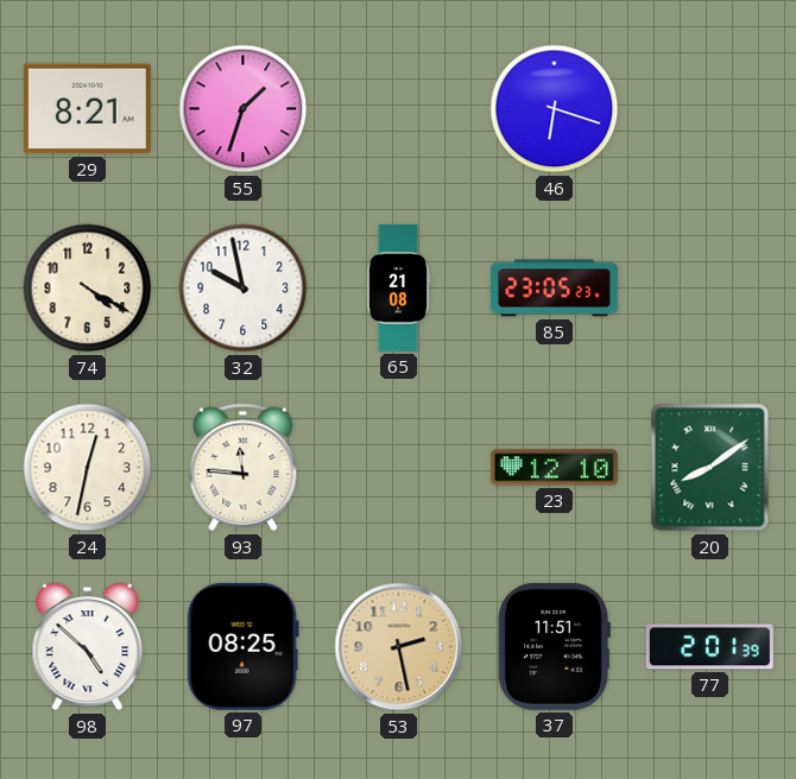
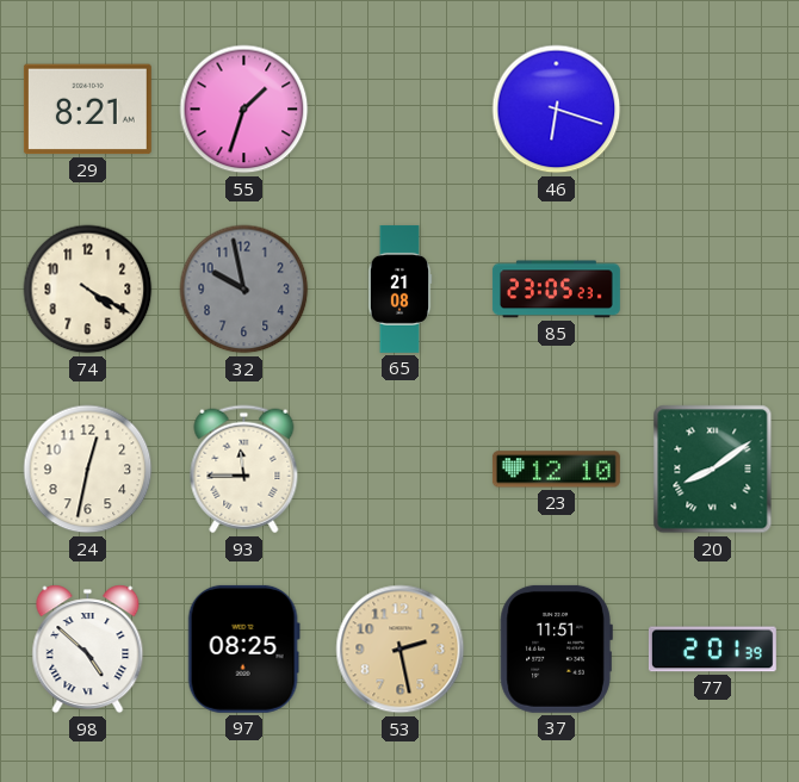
32 dial: white -> grey
93: 11:46 -> 11:45
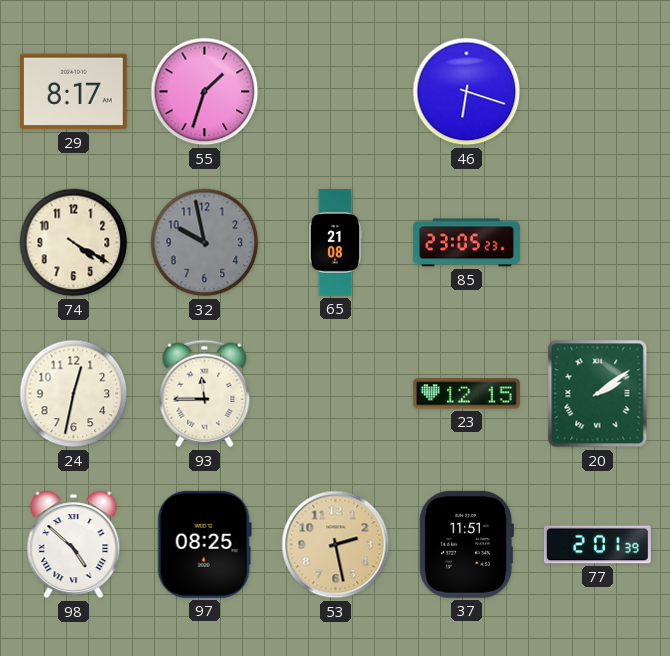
29: 8:21 -> 8:17
23: 12:10 -> 12:15
20: 8:09 -> 2:09
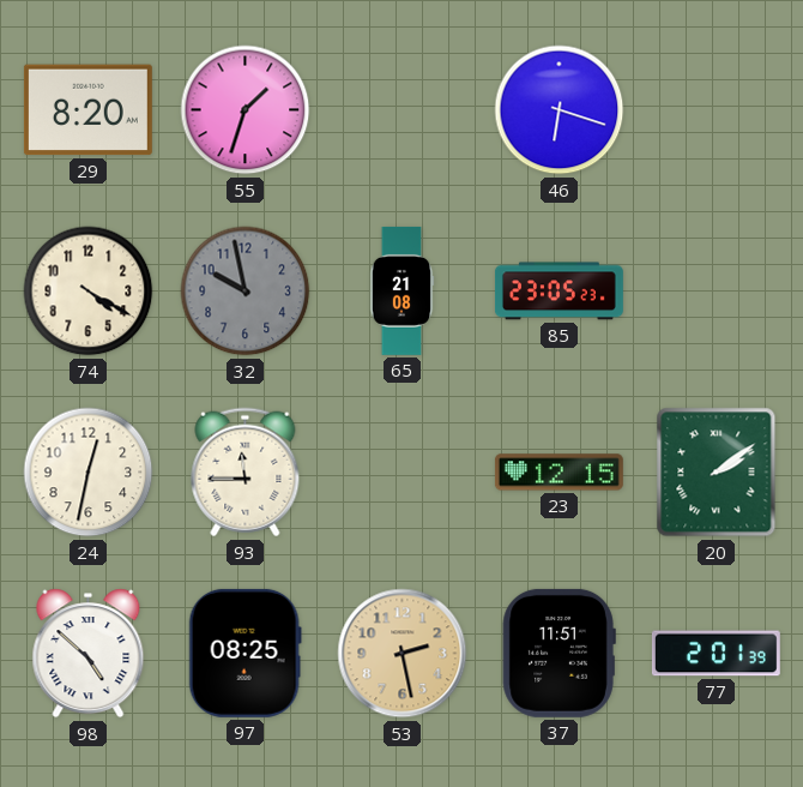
29: 8:17 -> 8:20
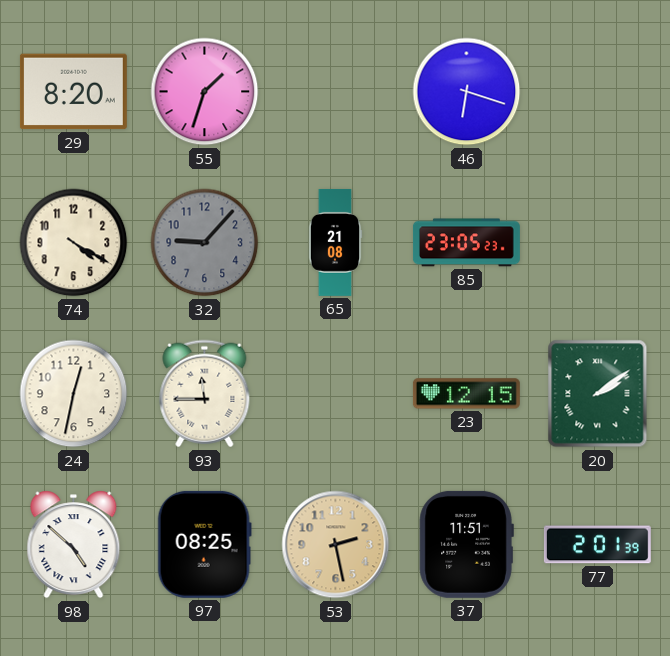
32: 9:58 -> 9:07
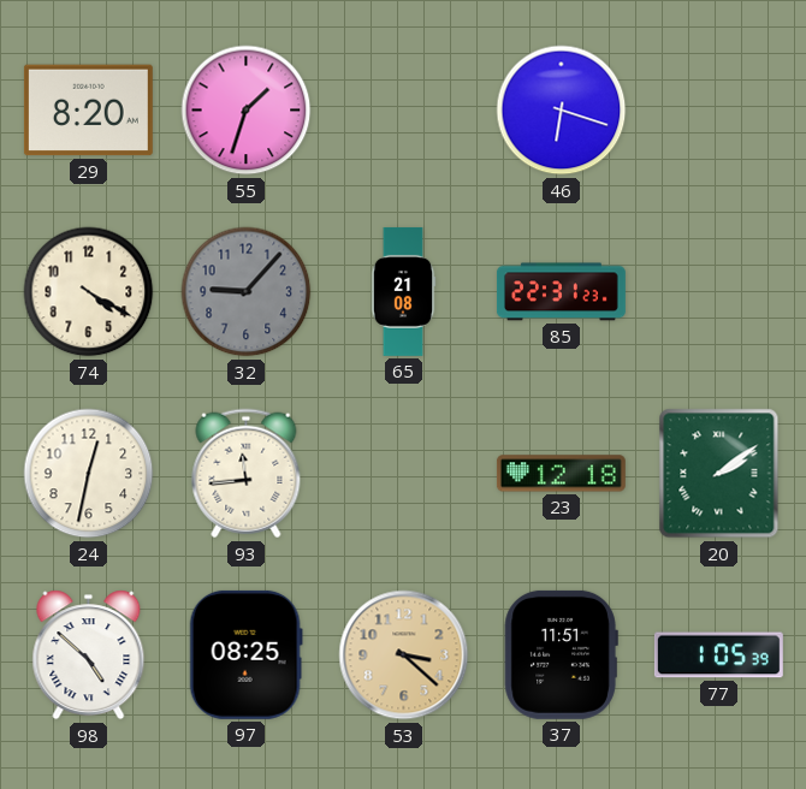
85: 23:05 -> 22:31
93: 11:45 -> 11:44
23: 12:15 -> 12:18
53: 2:28 -> 3:22
77: 2:01 -> 1:05
